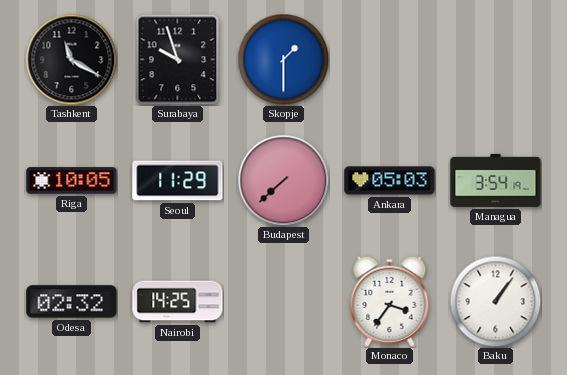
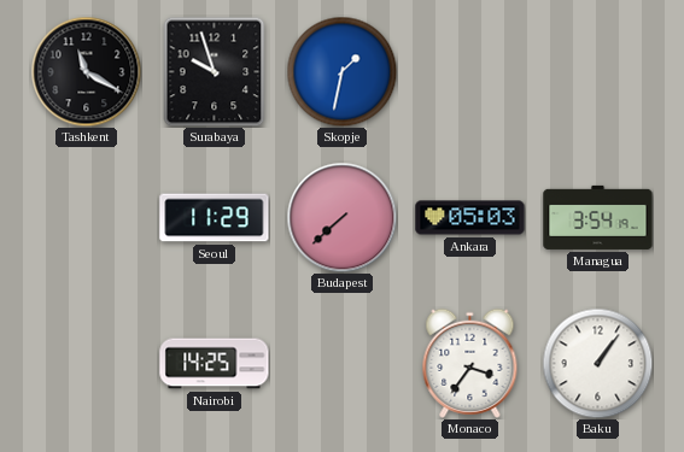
Skopje: 1:30 -> 1:32
Riga: 10:05 -> none
Odesa: 02:32 -> none
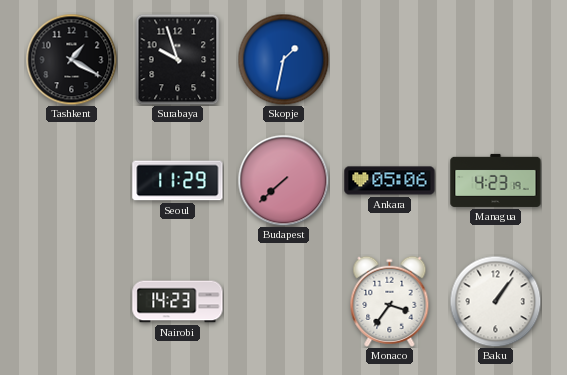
Tashkent: 11:20 -> 1:20
Ankara: 05:03 -> 05:06
Managua: 3:54 -> 4:23
Nairobi: 14:25 -> 14:23
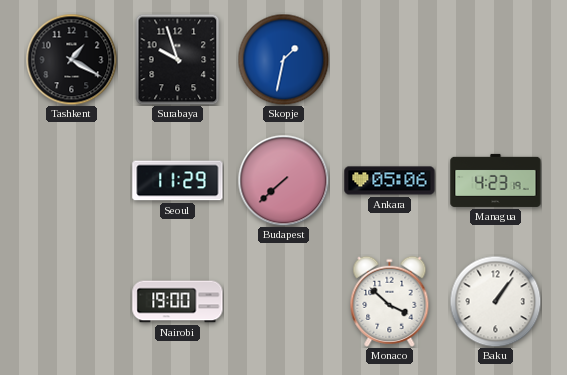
Nairobi: 14:23 -> 19:00
Monaco: 3:36 -> 3:52
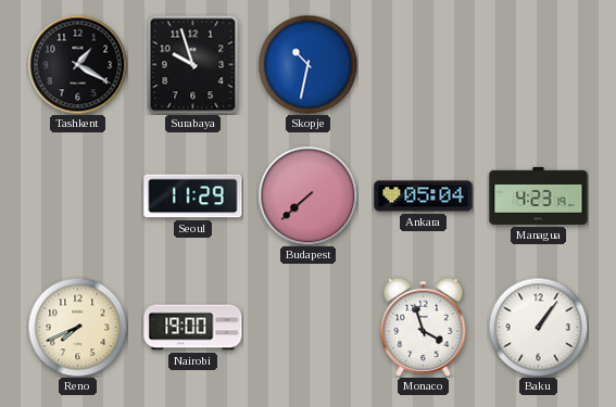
Skopje: 1:32 -> 10:32
Ankara: 05:06 -> 05:04
Reno: none -> 7:41
Monaco: 3:52 -> 3:57
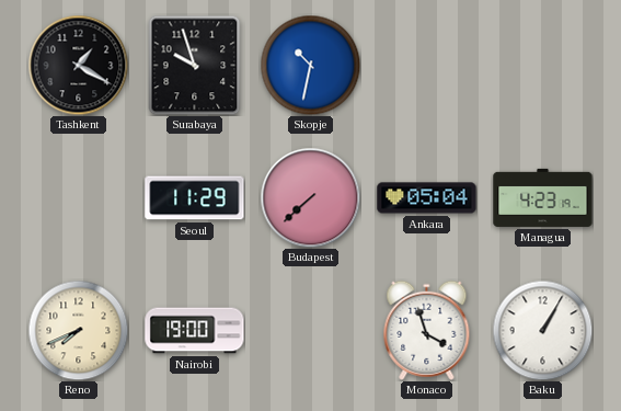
Baku: 1:06 -> 1:05
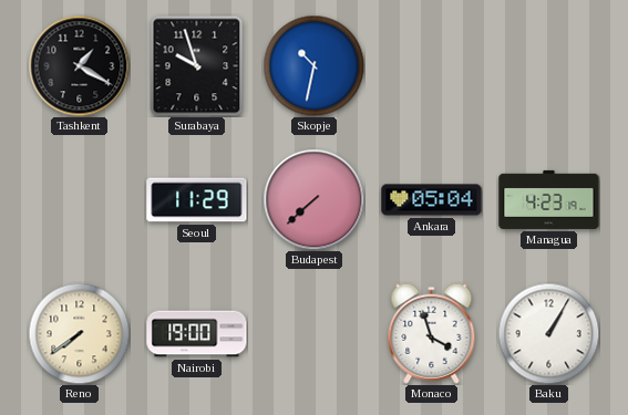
Reno: 7:41 -> 7:39
